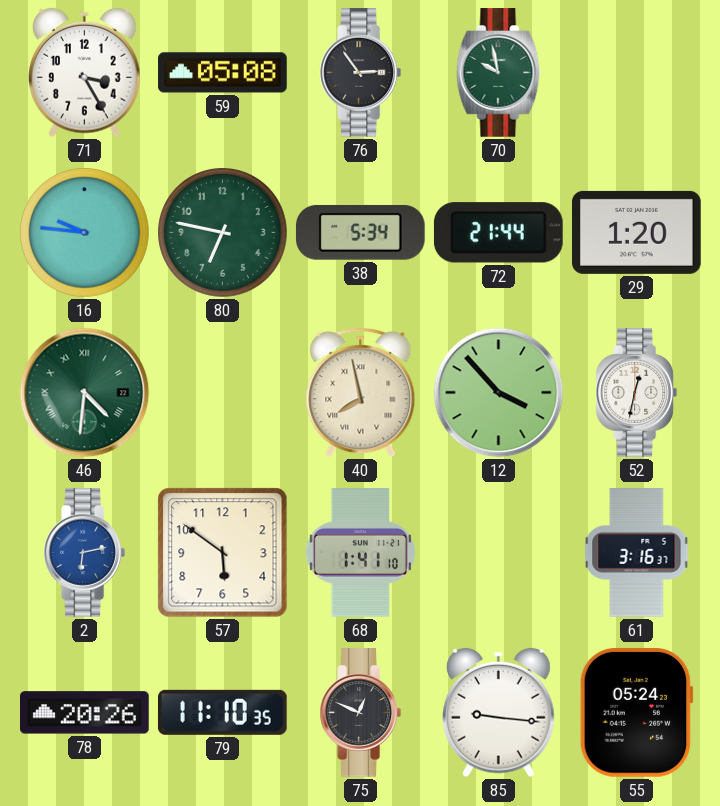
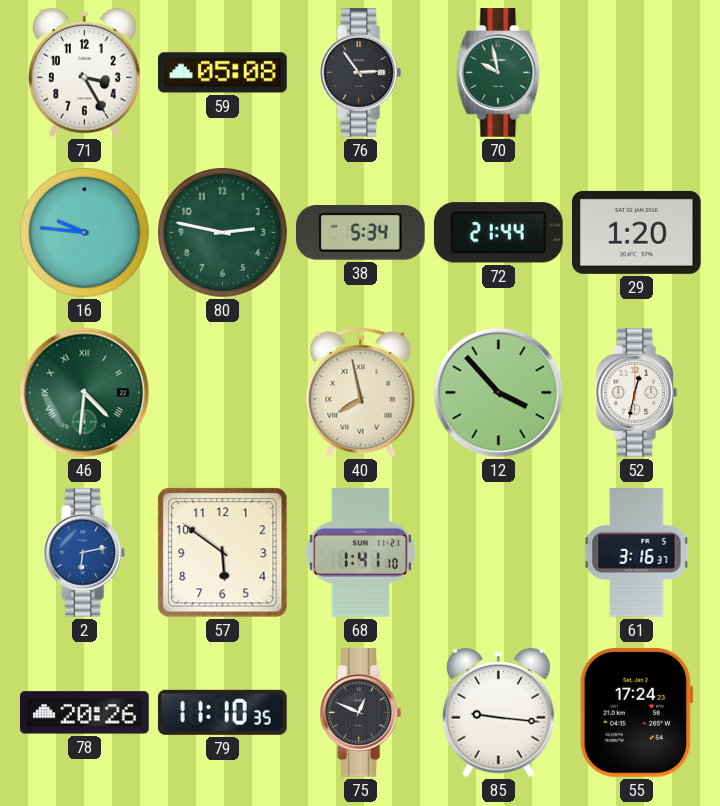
80: 6:47 -> 2:47
55: 05:24 -> 17:24
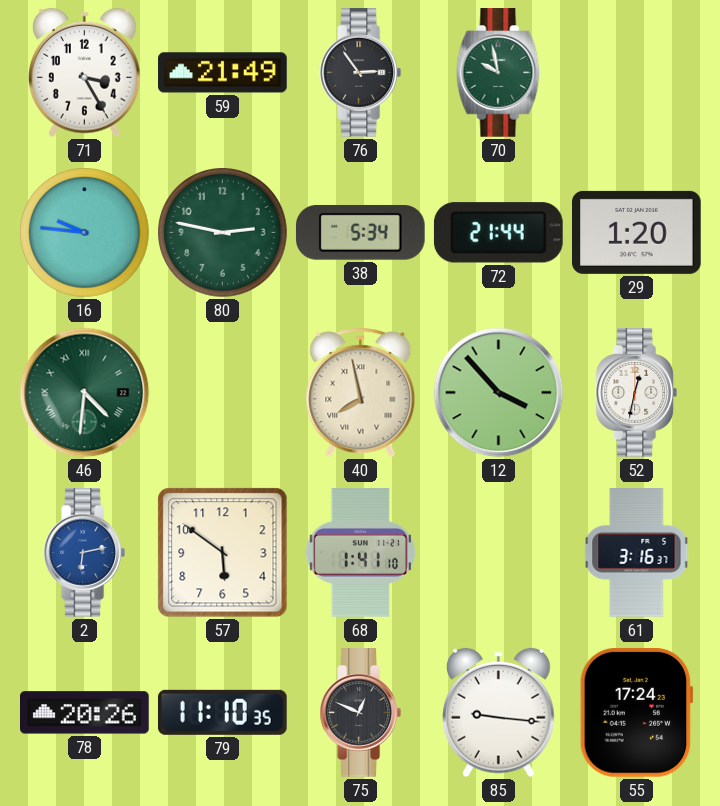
59: 05:08 -> 21:49
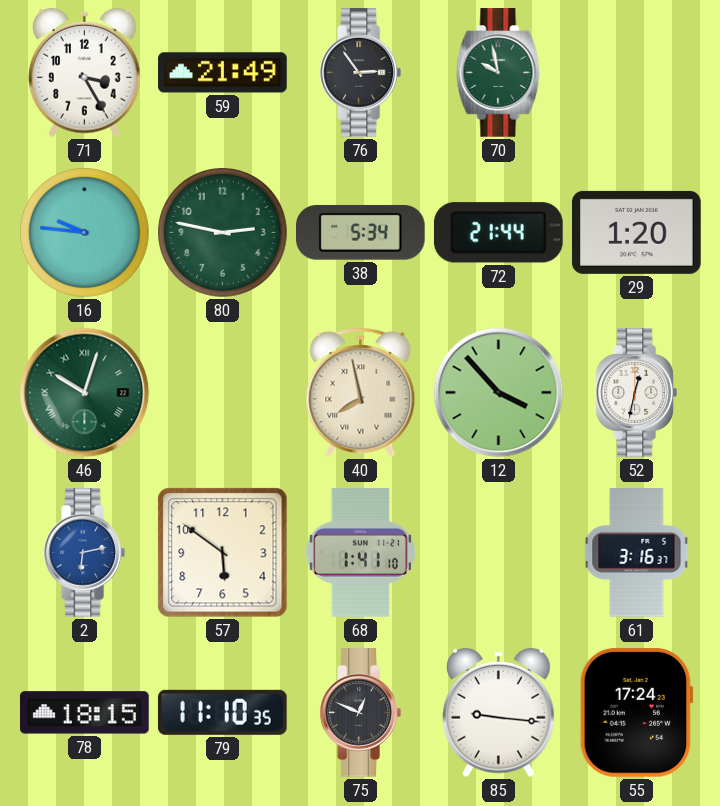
46: 4:31 -> 10:03
78: 20:26 -> 18:15
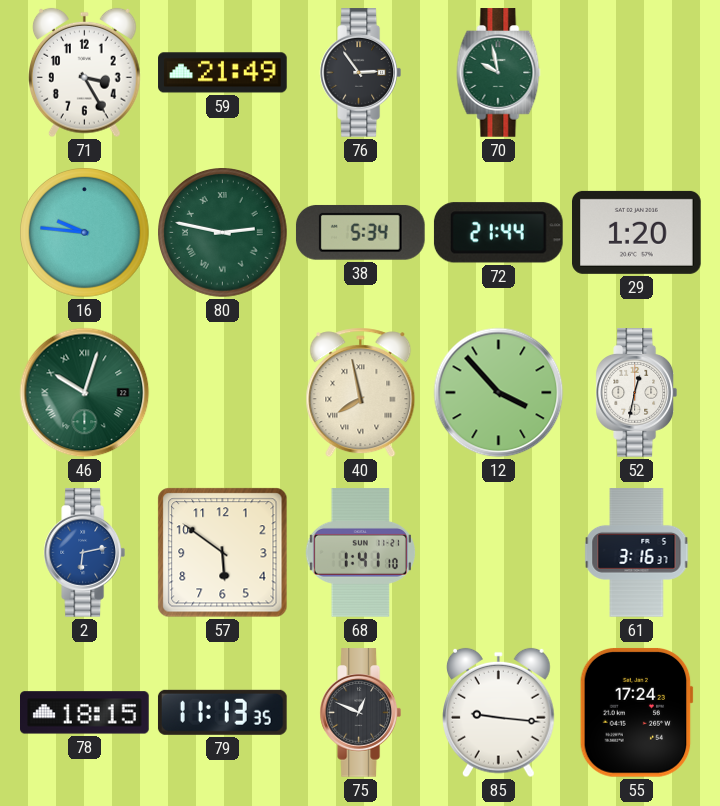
80 numerals: Arabic -> Roman
79: 11:10 -> 11:13
